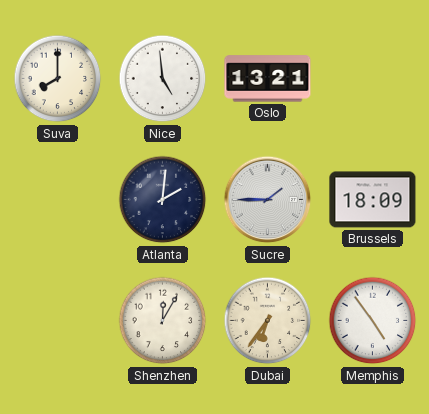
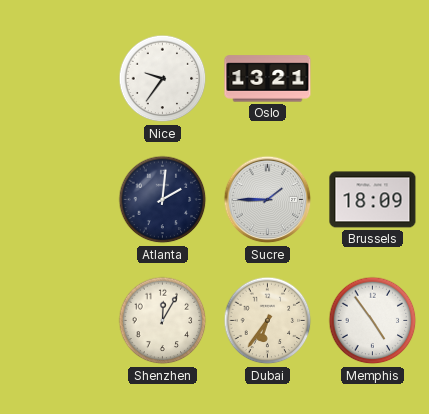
Suva: 8:00 -> none
Nice: 4:59 -> 9:36
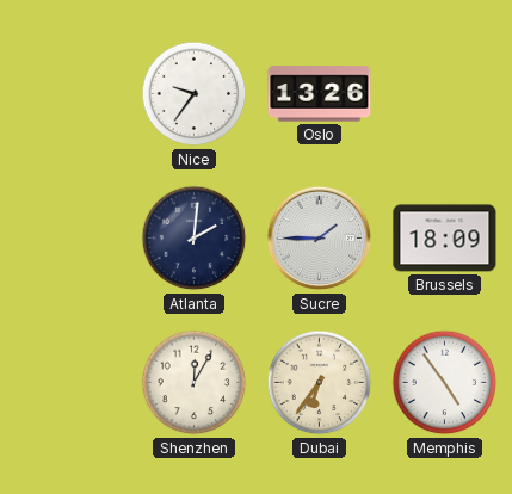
Oslo: 13:21 -> 13:26
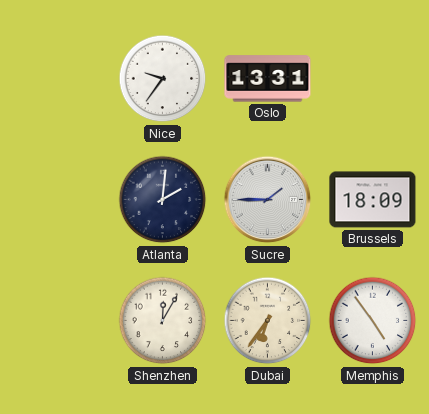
Oslo: 13:26 -> 13:31
